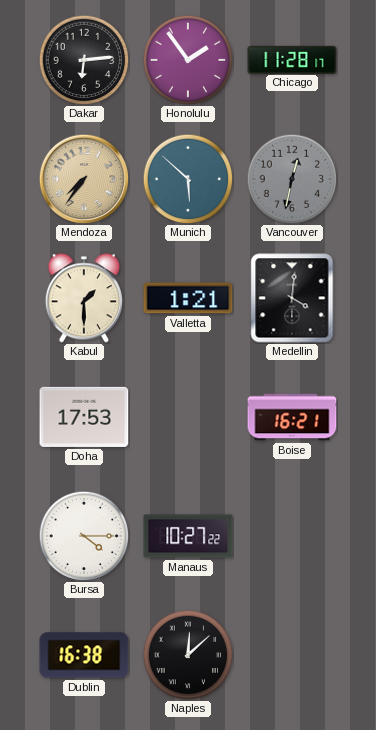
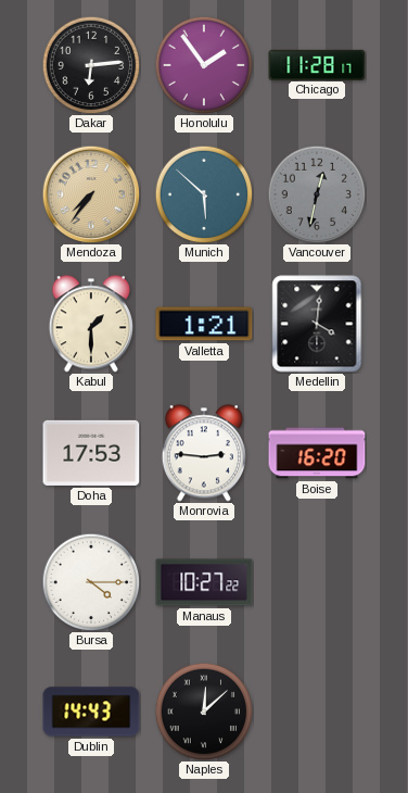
Monrovia: none -> 2:46
Boise: 16:21 -> 16:20
Dublin: 16:38 -> 14:43
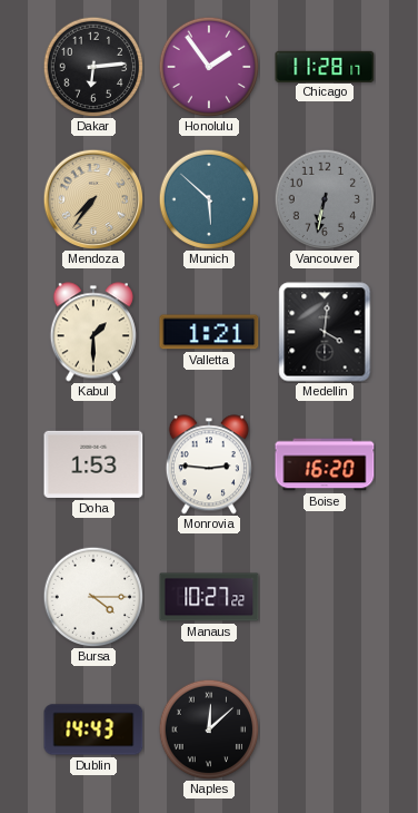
Vancouver: 12:32 -> 6:32
Doha: 17:53 -> 1:53
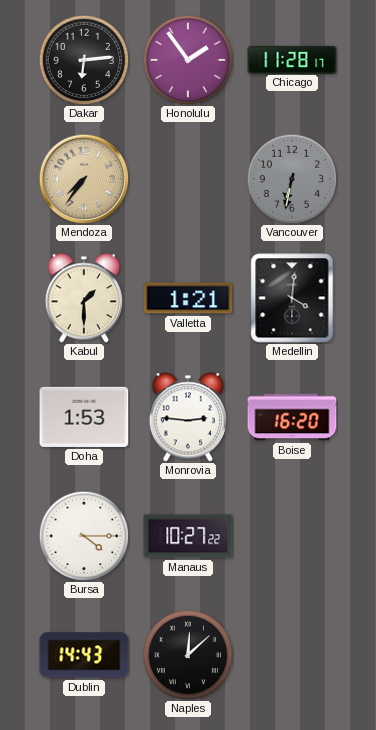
Munich: 5:52 -> none
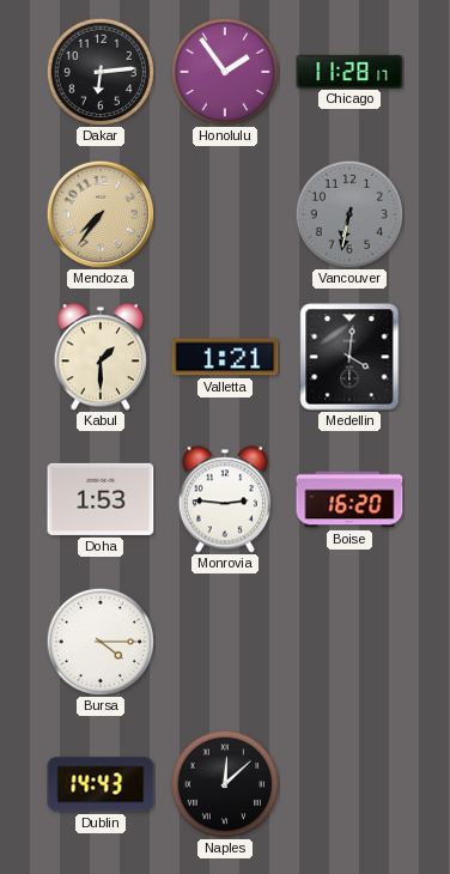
Manaus: 10:27 -> none
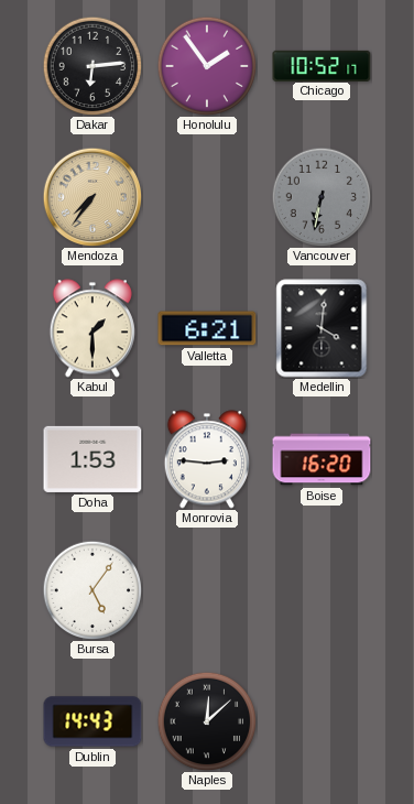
Chicago: 11:28 -> 10:52
Valletta: 1:21 -> 6:21
Bursa: 4:15 -> 5:06
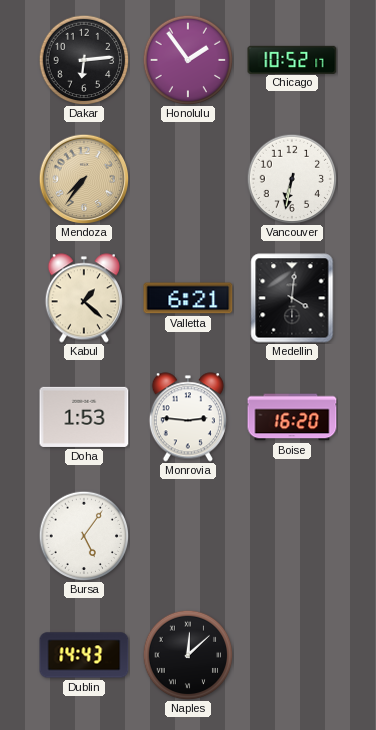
Vancouver dial: grey -> white
Kabul: 1:30 -> 1:22
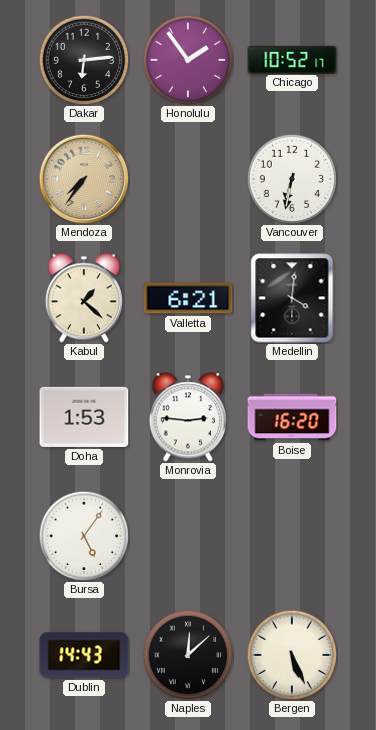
Bergen: none -> 5:26
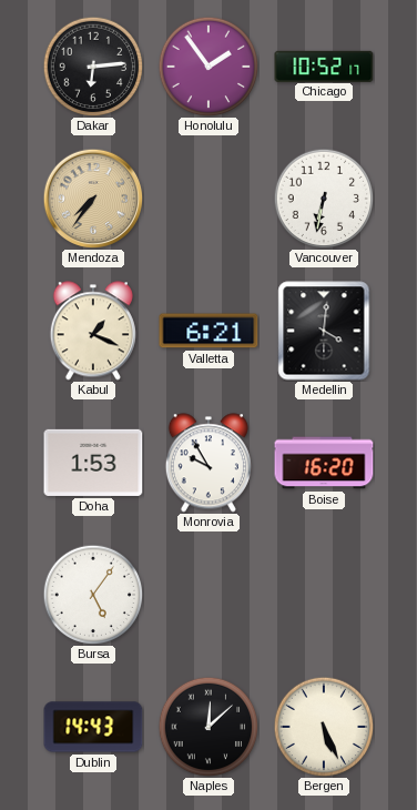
Kabul: 1:22 -> 1:19
Monrovia: 2:46 -> 9:55
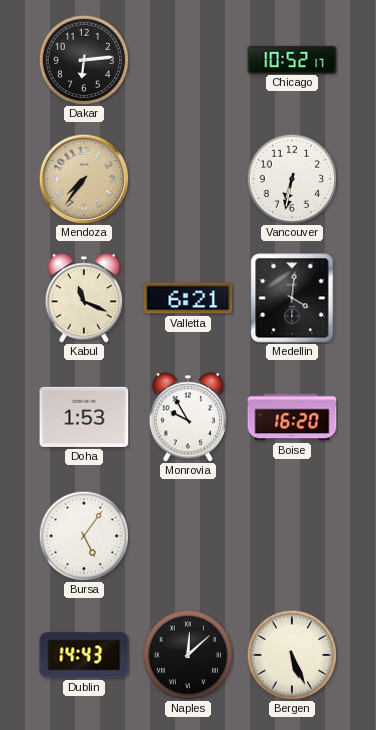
Honolulu: 1:54 -> none
Kabul: 1:19 -> 11:19
